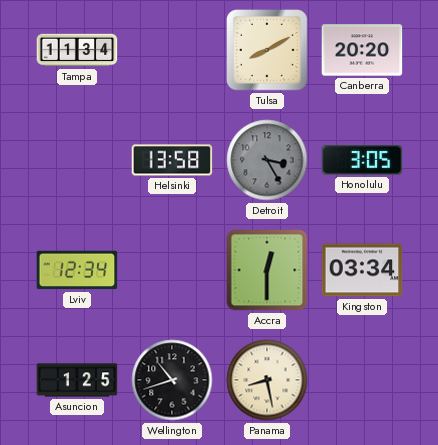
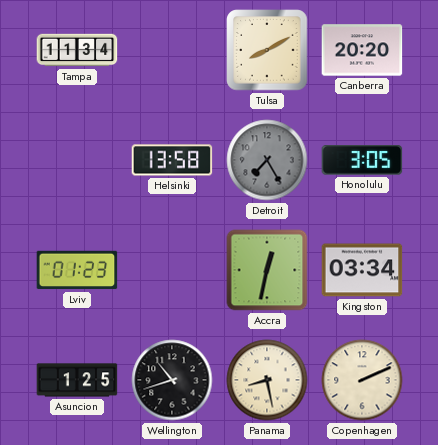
Detroit: 3:25 -> 7:25
Lviv: 12:34 -> 01:23
Accra: 12:30 -> 12:32
Copenhagen: none -> 2:11
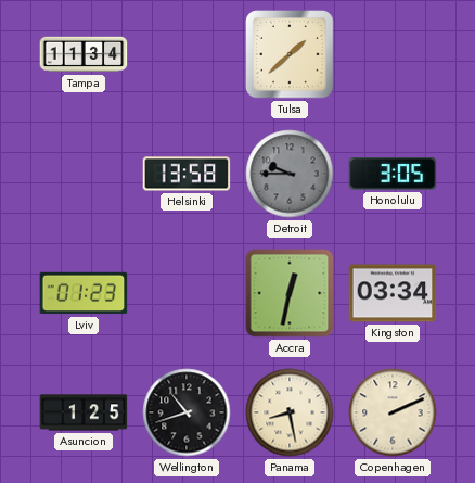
Tulsa: 8:10 -> 1:38
Canberra: 20:20 -> none
Detroit: 7:25 -> 9:45
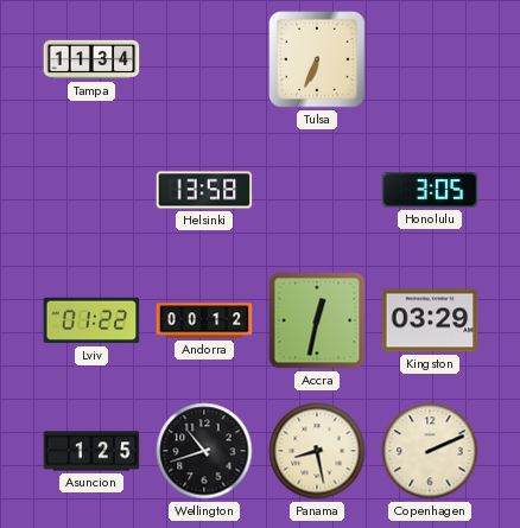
Tulsa: 1:38 -> 6:34
Detroit: 9:45 -> none
Lviv: 01:23 -> 01:22
Andorra: none -> 00:12
Kingston: 03:34 -> 03:29
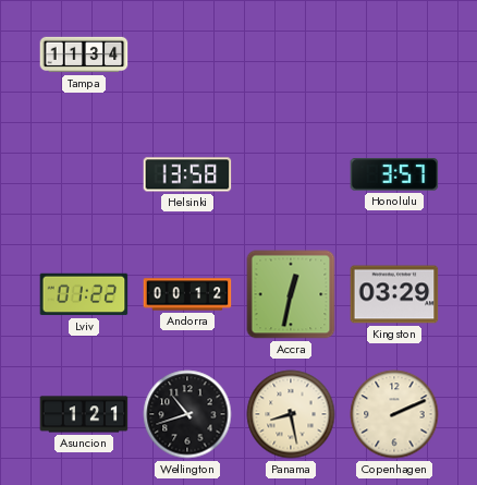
Tulsa: 6:34 -> none
Honolulu: 3:05 -> 3:57
Asuncion: 1:25 -> 1:21
